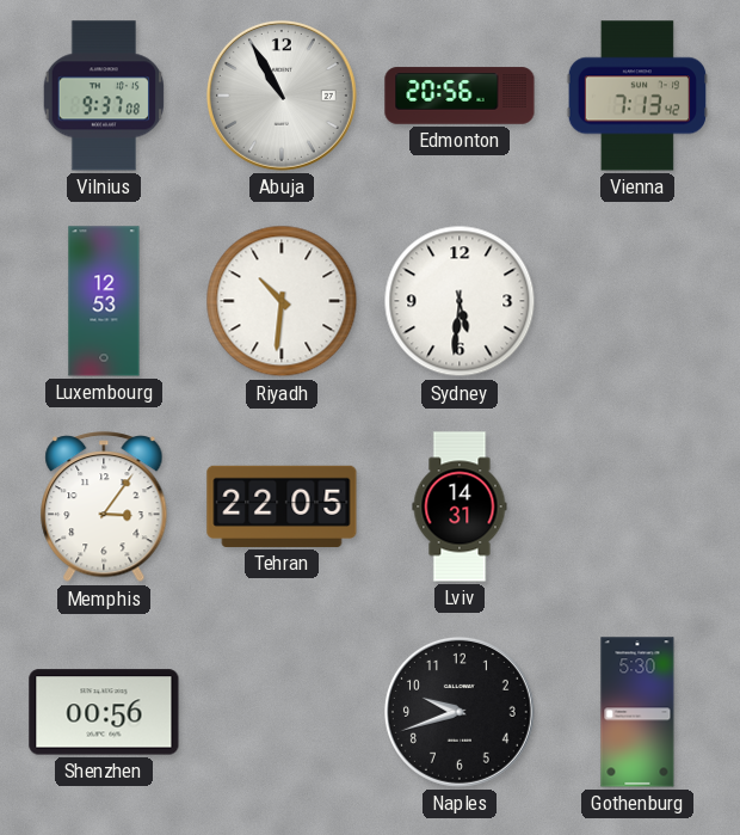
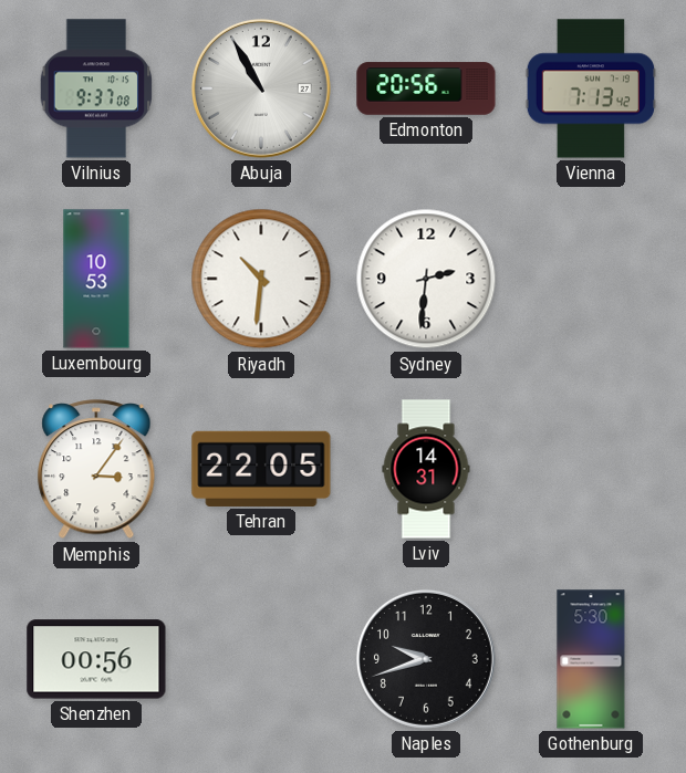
Luxembourg: 12:53 -> 10:53
Sydney: 5:31 -> 2:31
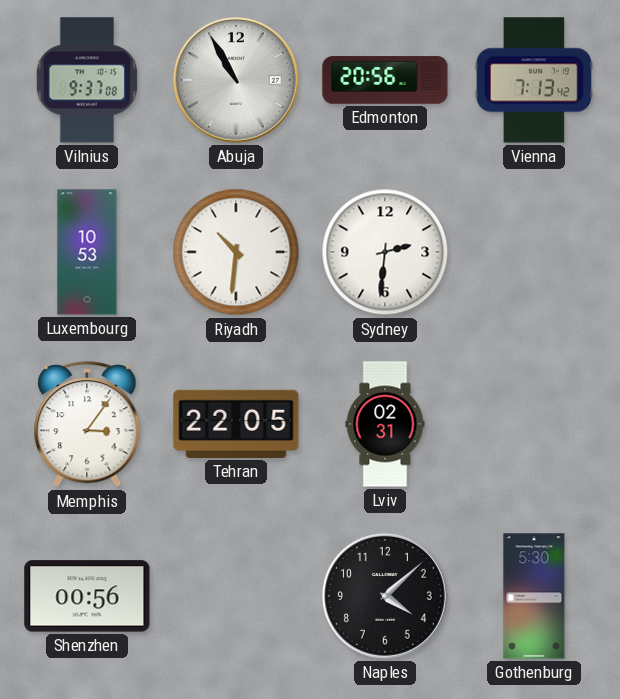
Lviv: 14:31 -> 02:31
Naples: 9:42 -> 4:08
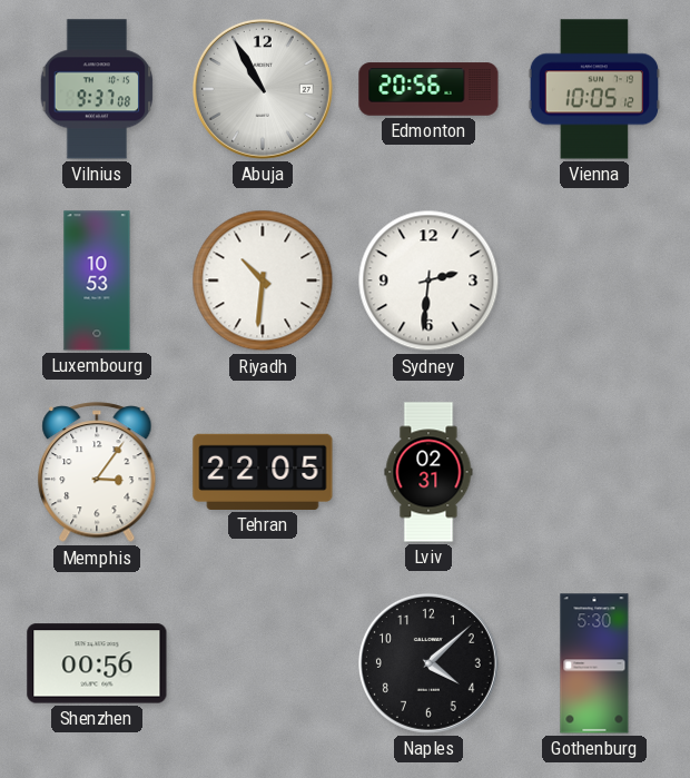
Vienna: 7:13 -> 10:05
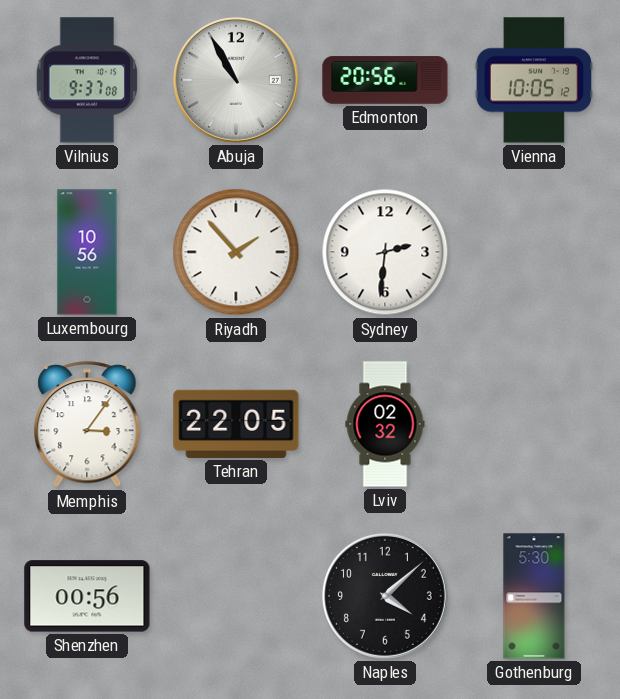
Luxembourg: 10:53 -> 10:56
Riyadh: 10:31 -> 1:53
Lviv: 02:31 -> 02:32
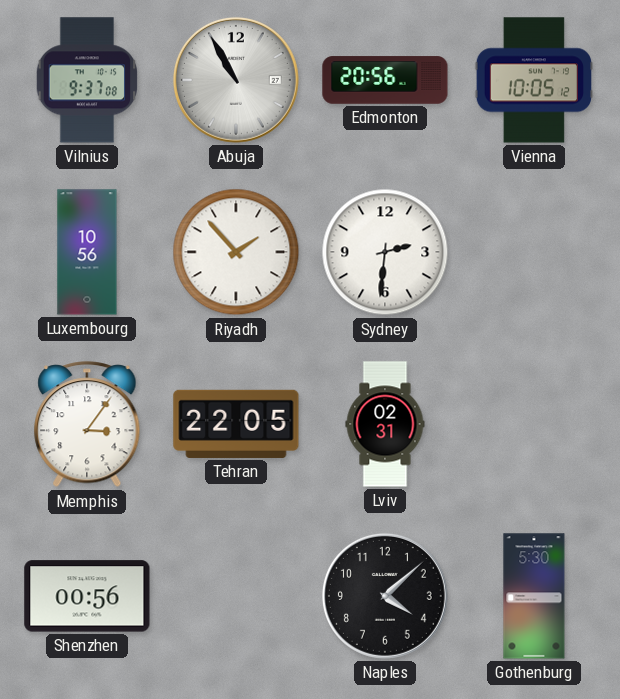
Lviv: 02:32 -> 02:31
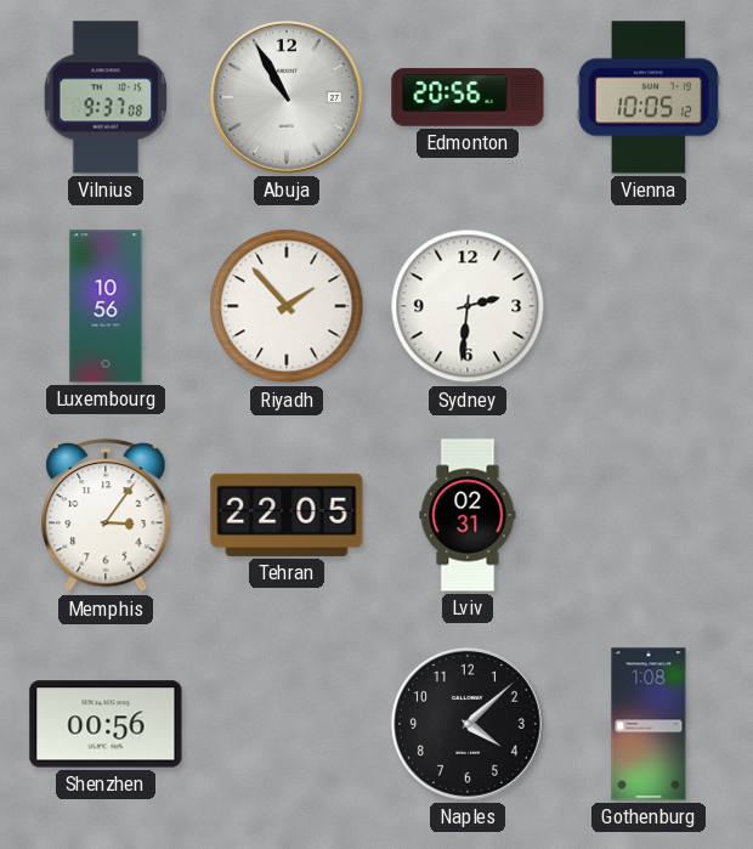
Gothenburg: 5:30 -> 1:08
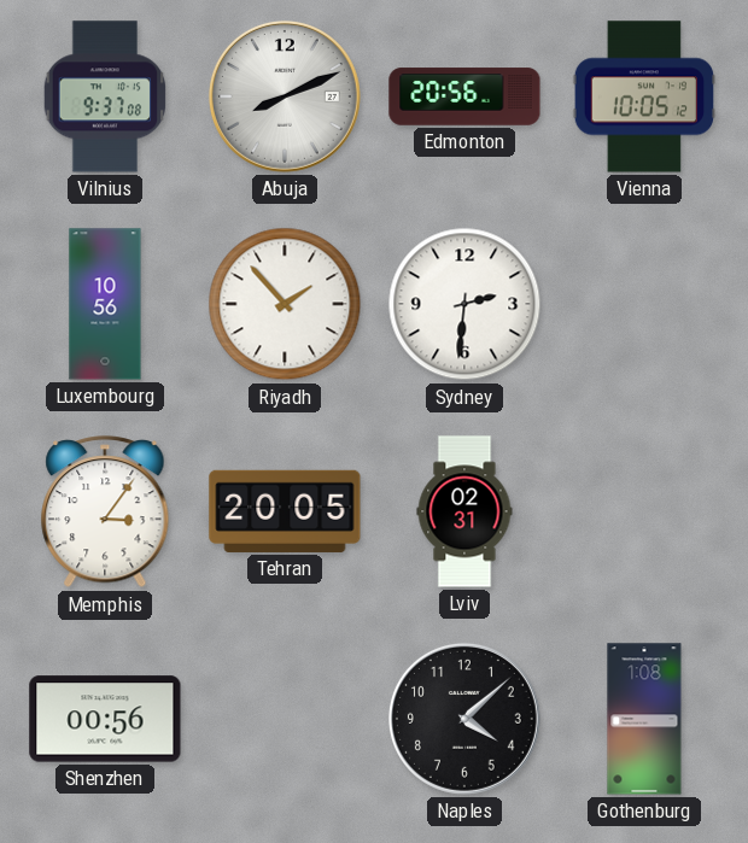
Abuja: 10:55 -> 8:11
Tehran: 22:05 -> 20:05
